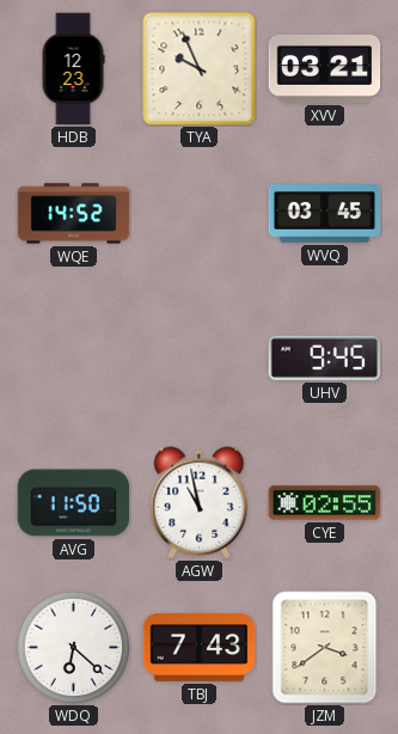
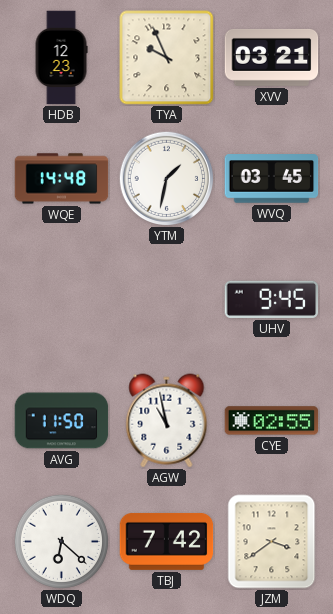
WQE: 14:52 -> 14:48
YTM: none -> 1:32
TBJ: 7:43 -> 7:42
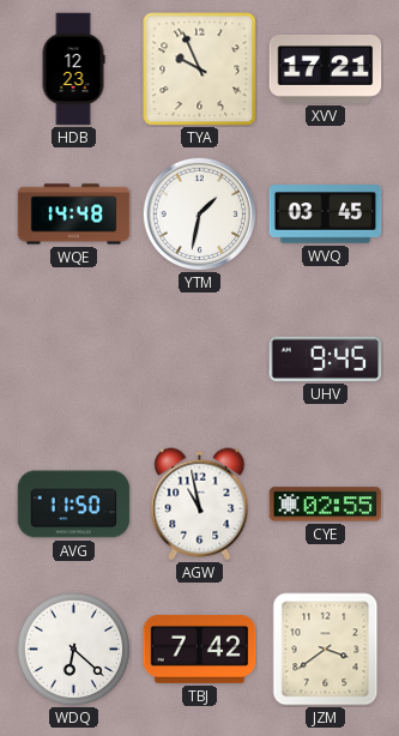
XVV: 03:21 -> 17:21
